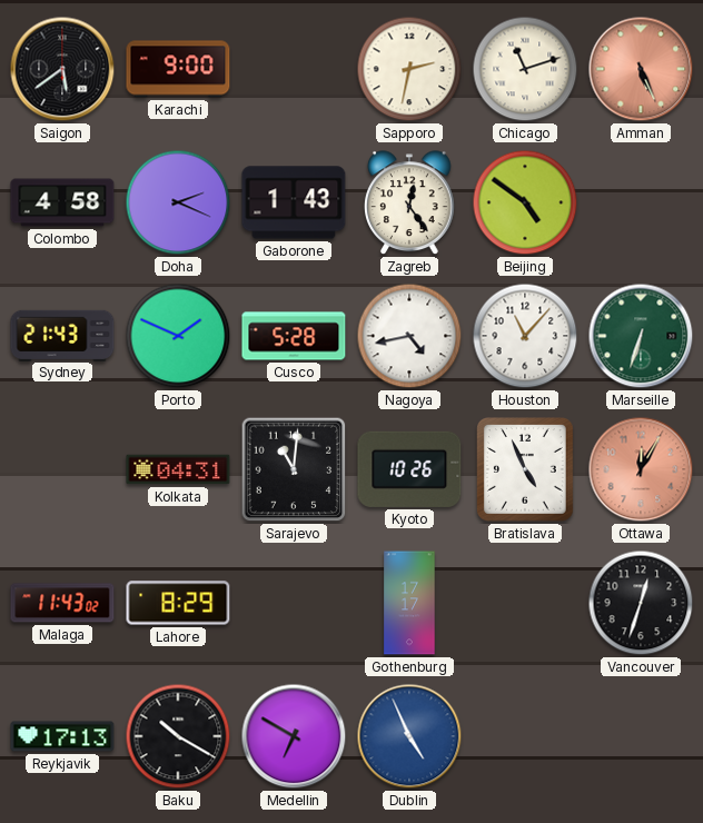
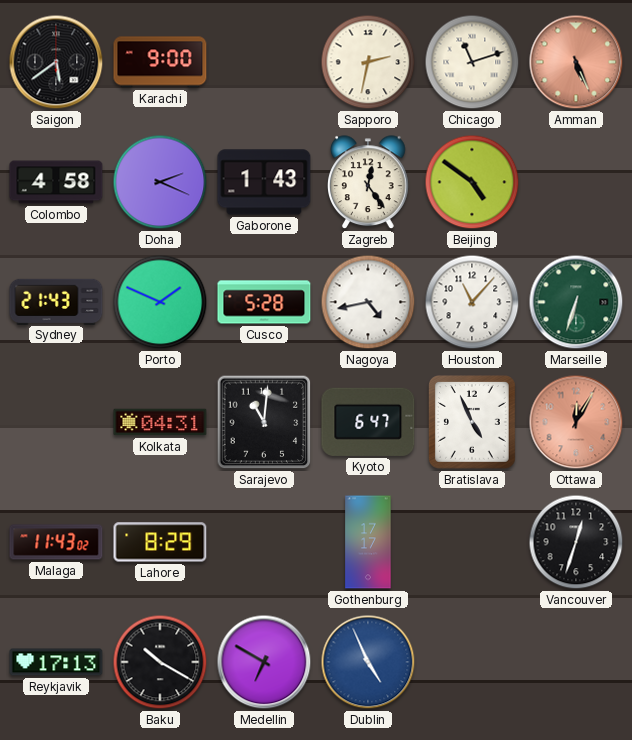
Kyoto: 10:26 -> 6:47
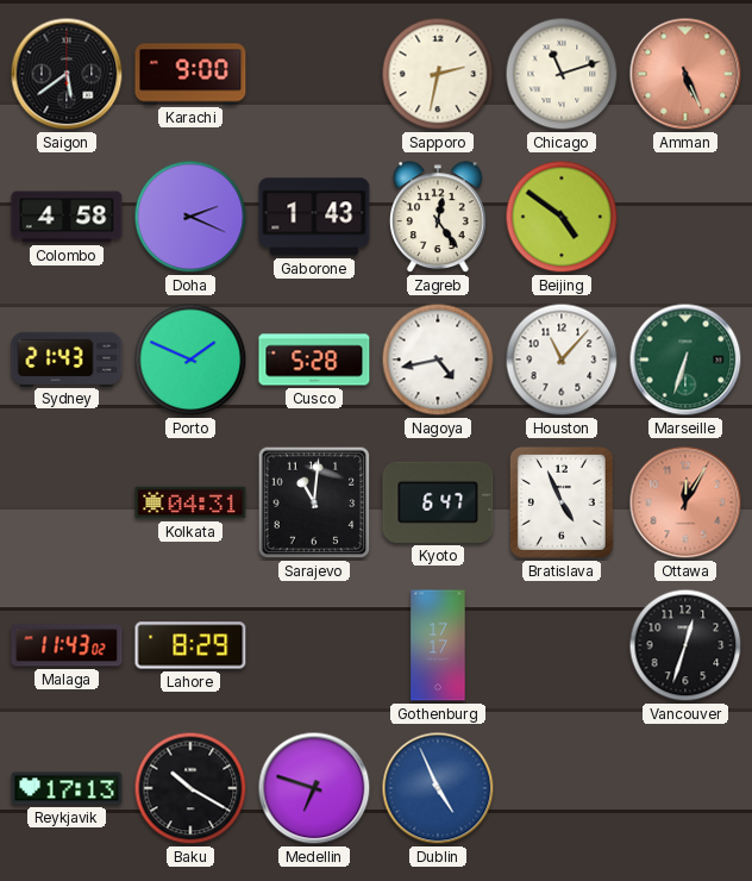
Medellin: 6:50 -> 6:48
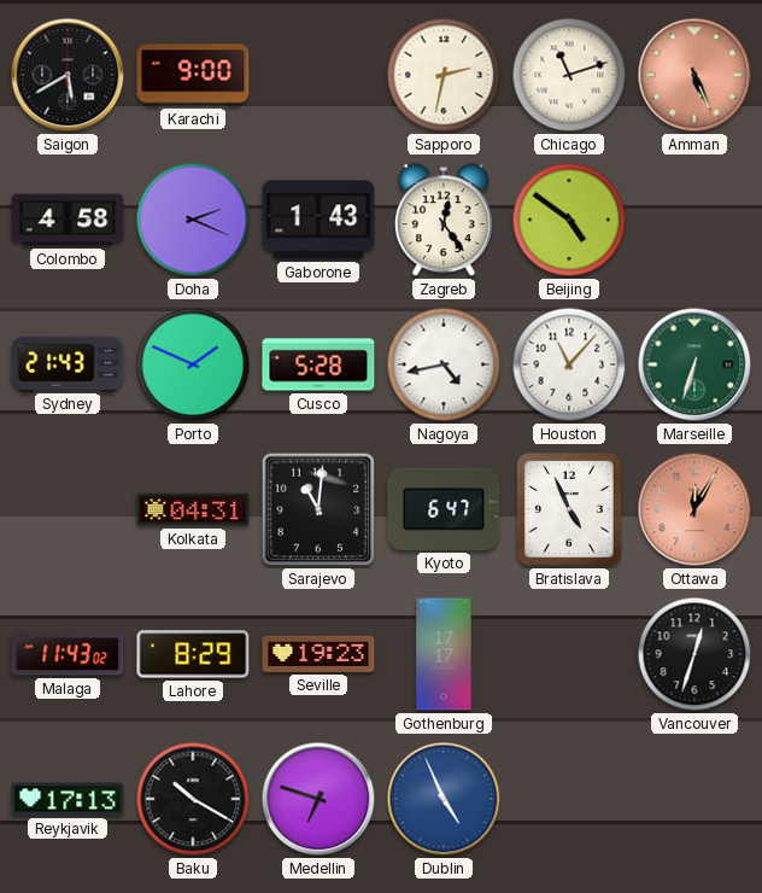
Saigon: 5:39 -> 5:40
Seville: none -> 19:23
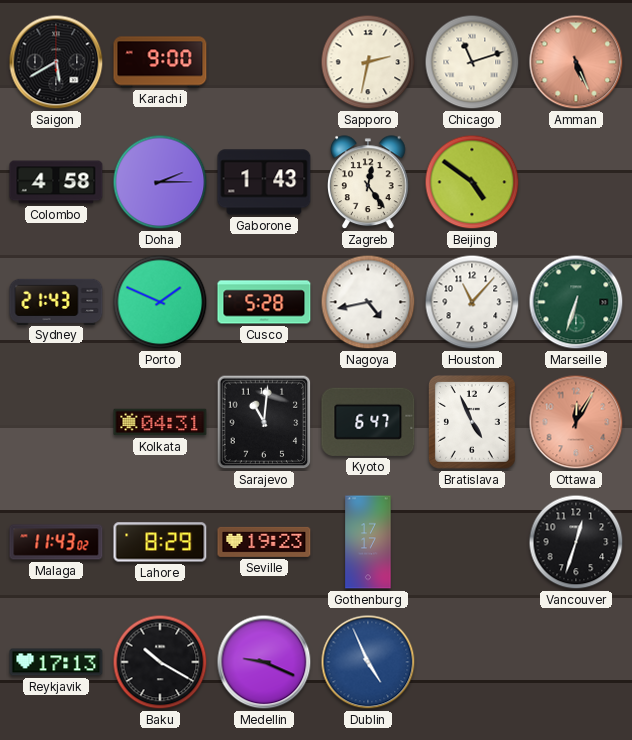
Doha: 2:19 -> 2:15
Medellin: 6:48 -> 9:19
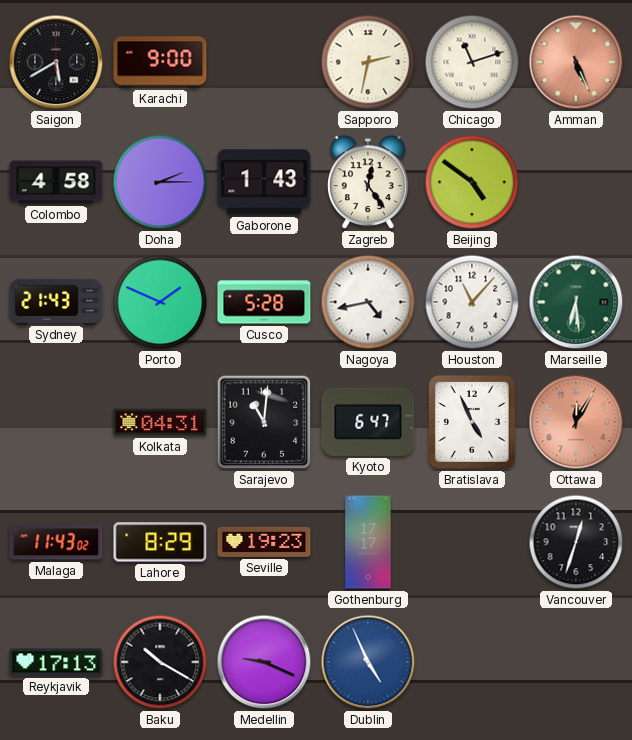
Marseille: 6:33 -> 6:29
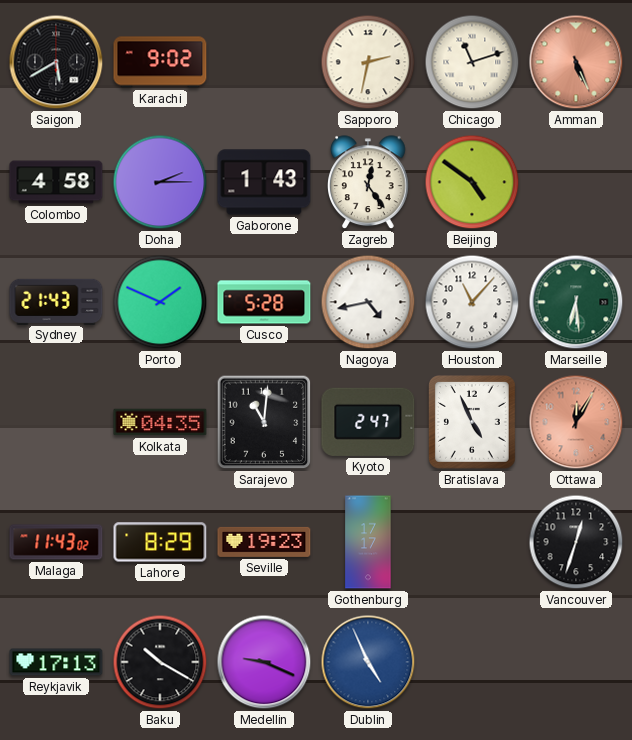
Karachi: 9:00 -> 9:02
Kolkata: 04:31 -> 04:35
Kyoto: 6:47 -> 2:47
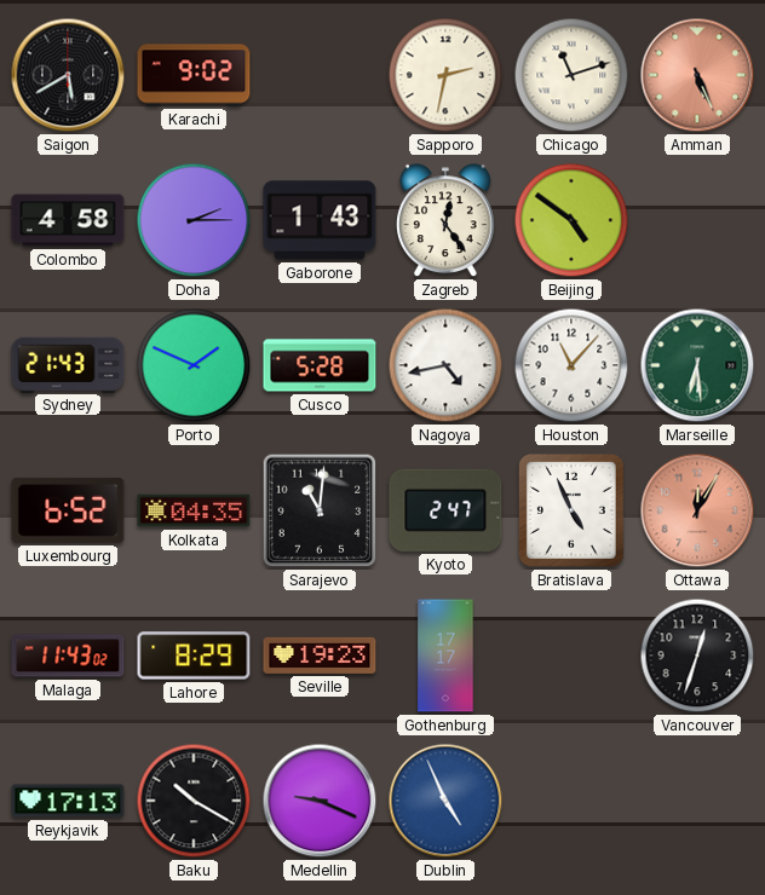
Luxembourg: none -> 6:52
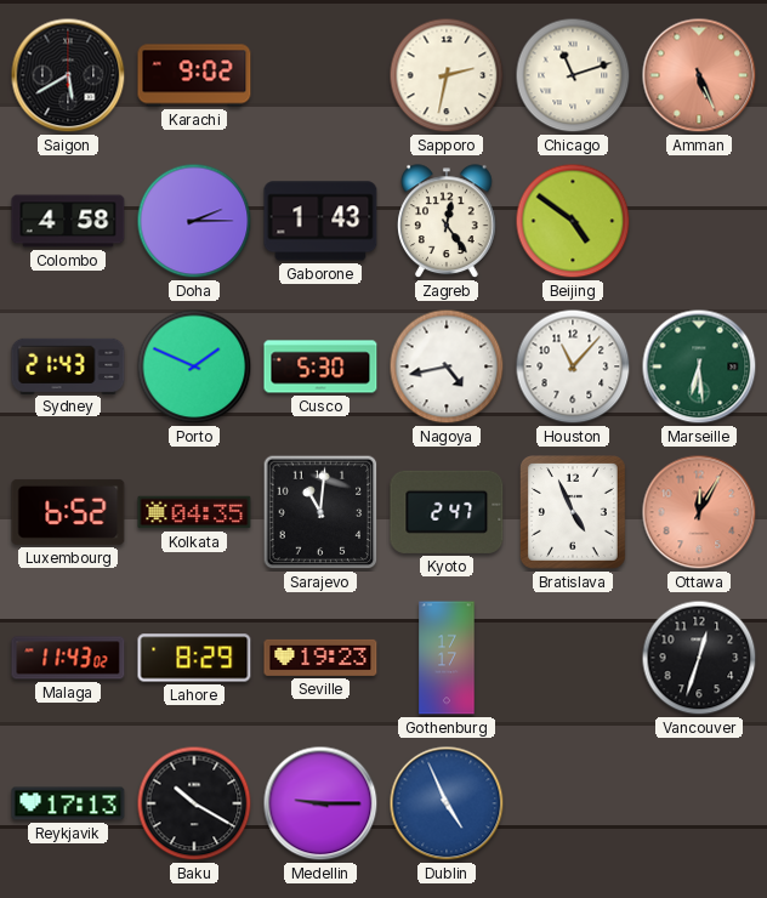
Cusco: 5:28 -> 5:30
Medellin: 9:19 -> 9:15
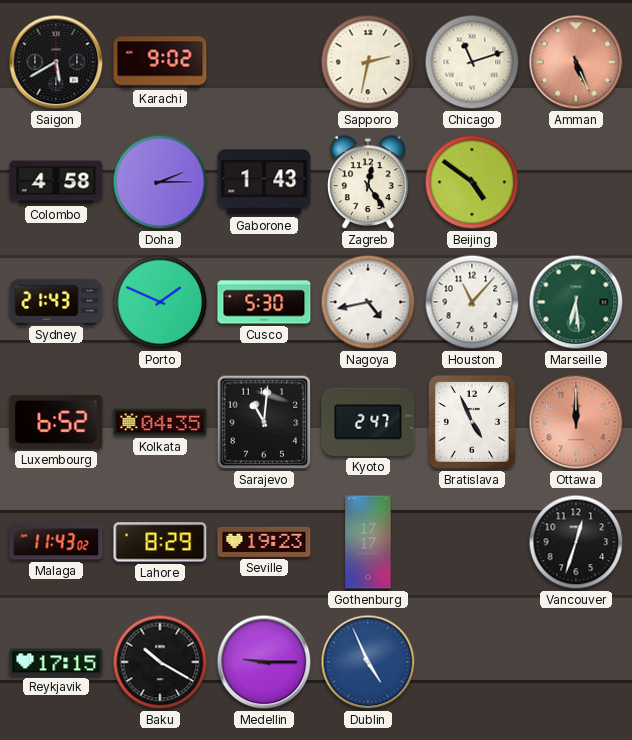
Ottawa: 12:05 -> 12:00
Reykjavik: 17:13 -> 17:15
